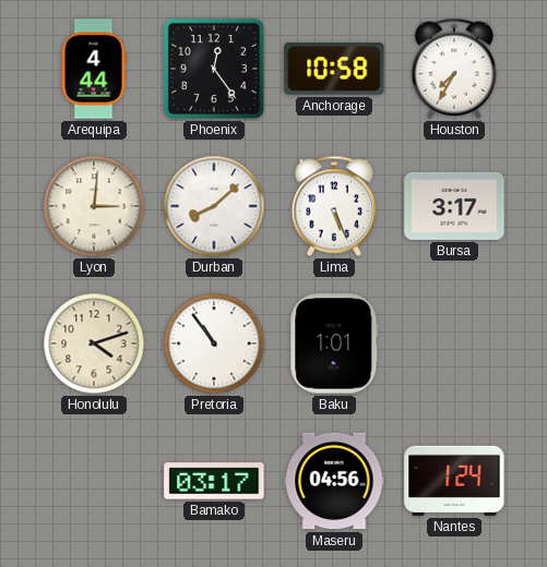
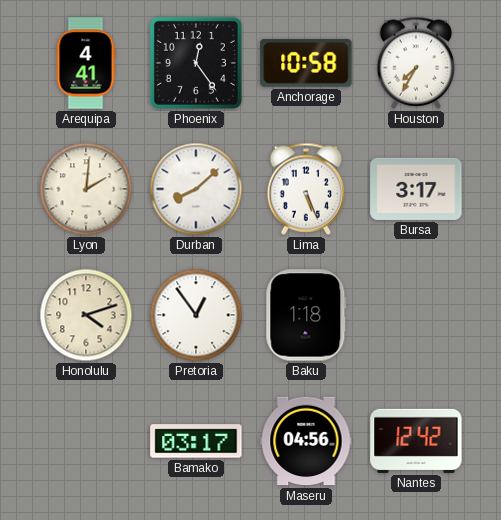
Arequipa: 4:44 -> 4:41
Lyon: 3:01 -> 2:01
Pretoria: 10:54 -> 12:54
Baku: 1:01 -> 1:18
Nantes: 1:24 -> 12:42
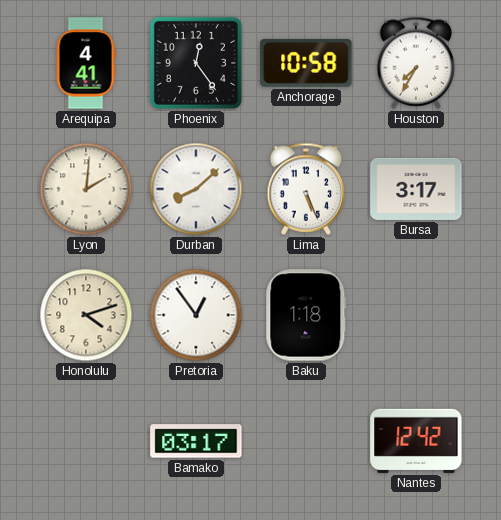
Maseru: 04:56 -> none
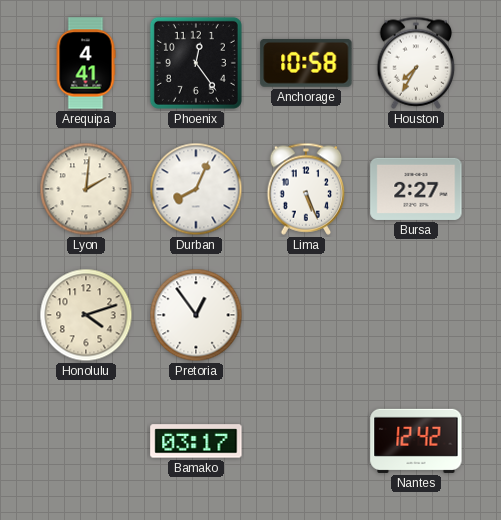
Durban: 8:08 -> 8:04
Bursa: 3:17 -> 2:27
Baku: 1:18 -> none
